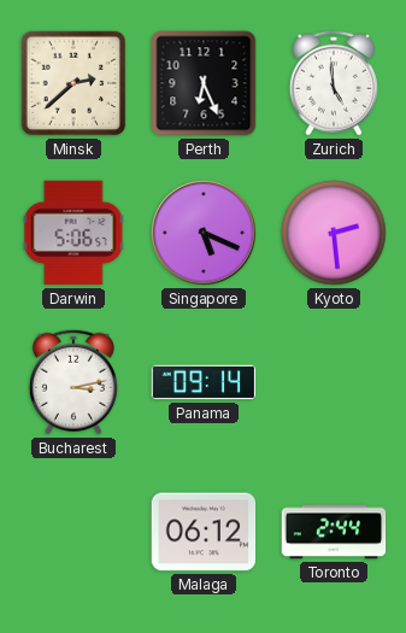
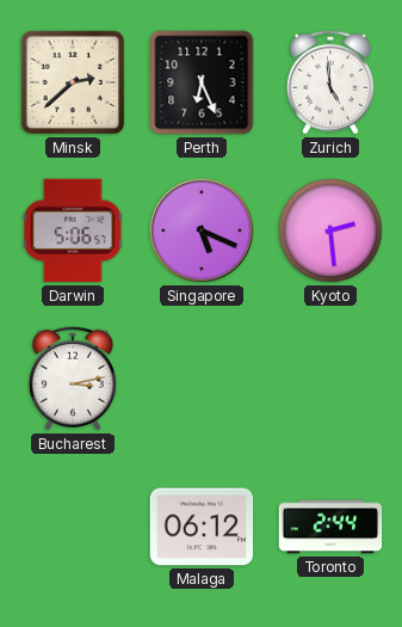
Panama: 09:14 -> none
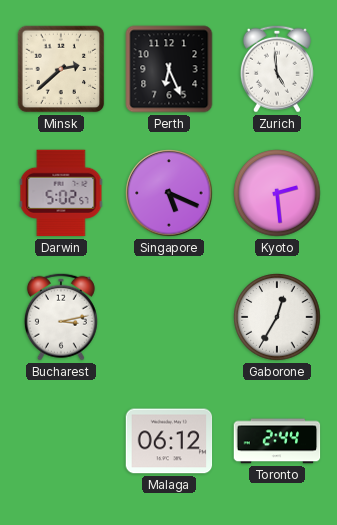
Darwin: 5:06 -> 5:02
Gaborone: none -> 12:35
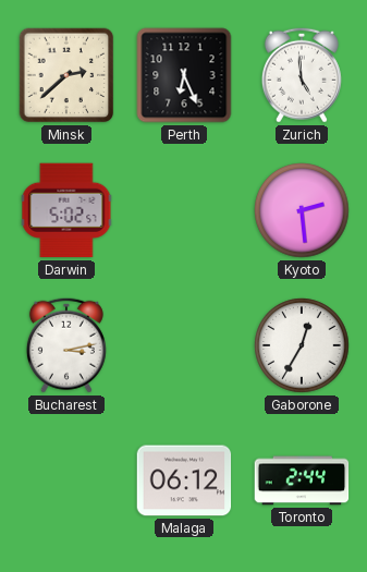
Singapore: 5:19 -> none
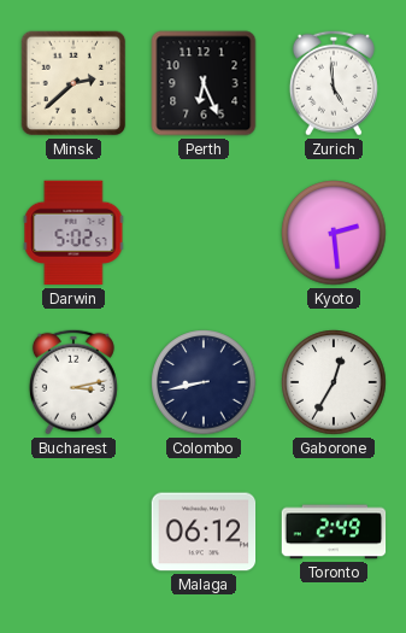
Colombo: none -> 8:43
Toronto: 2:44 -> 2:49
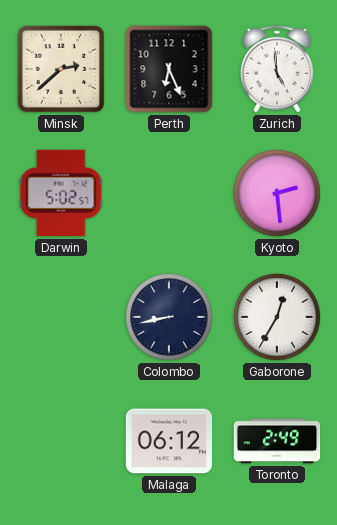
Bucharest: 3:13 -> none
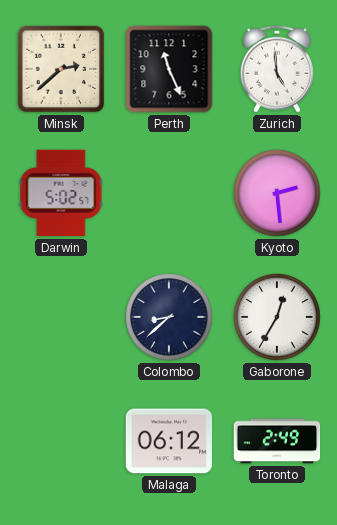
Perth: 6:26 -> 11:26
Colombo: 8:43 -> 8:38
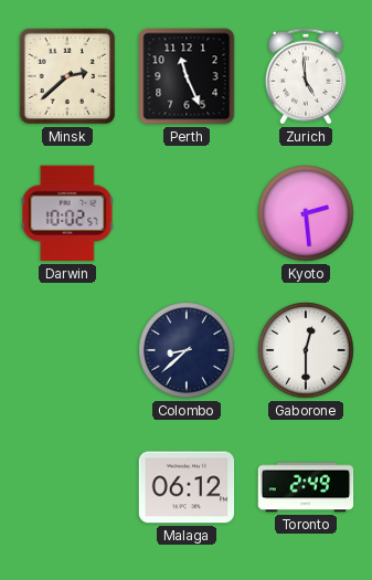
Darwin: 5:02 -> 10:02
Gaborone: 12:35 -> 12:30
